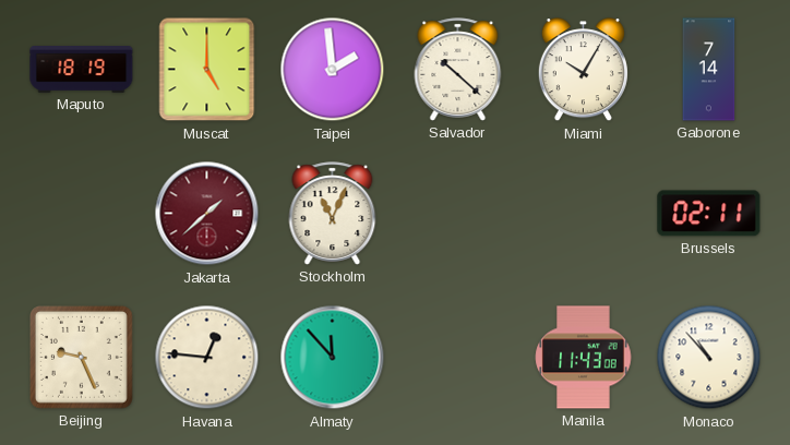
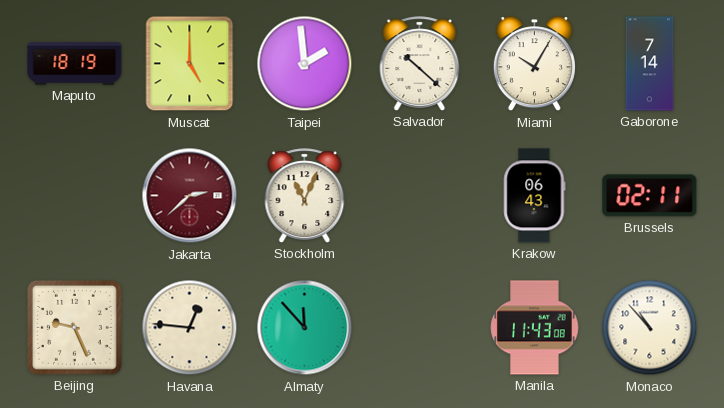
Jakarta: 1:38 -> 2:38
Krakow: none -> 06:43
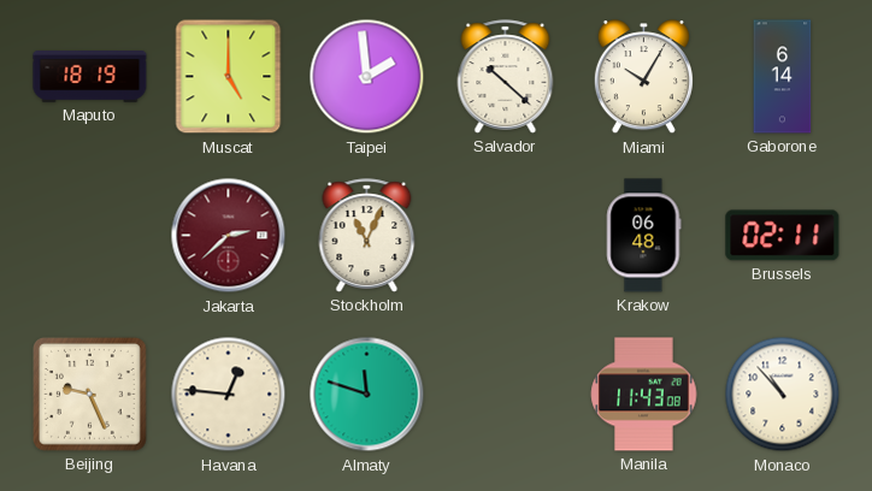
Gaborone: 7:14 -> 6:14
Krakow: 06:43 -> 06:48
Almaty: 11:53 -> 11:48
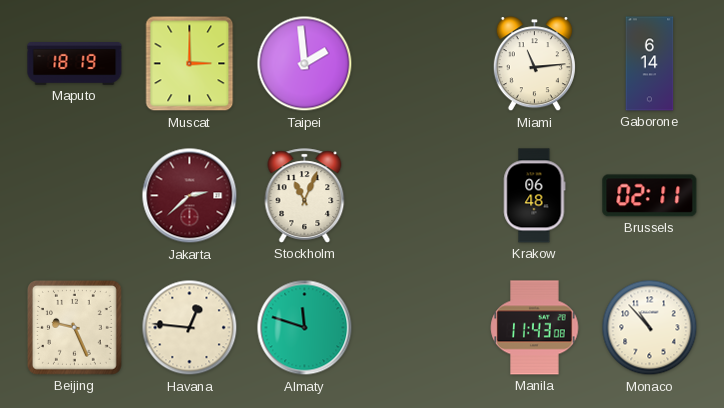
Muscat: 5:00 -> 3:00
Salvador: 10:22 -> none
Miami: 10:05 -> 11:14
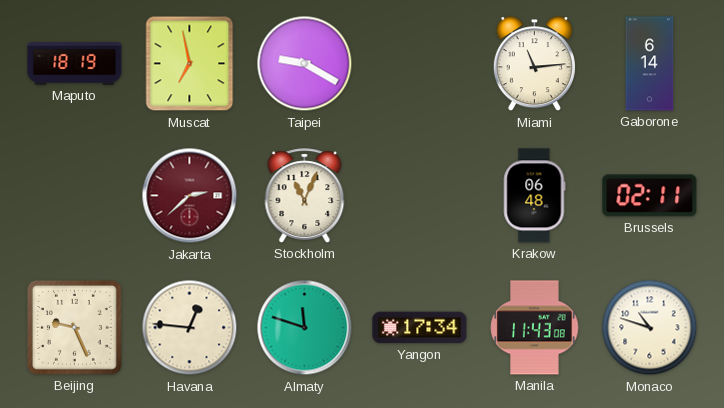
Muscat: 3:00 -> 6:58
Taipei: 1:59 -> 9:20
Yangon: none -> 17:34
Monaco: 10:53 -> 10:48
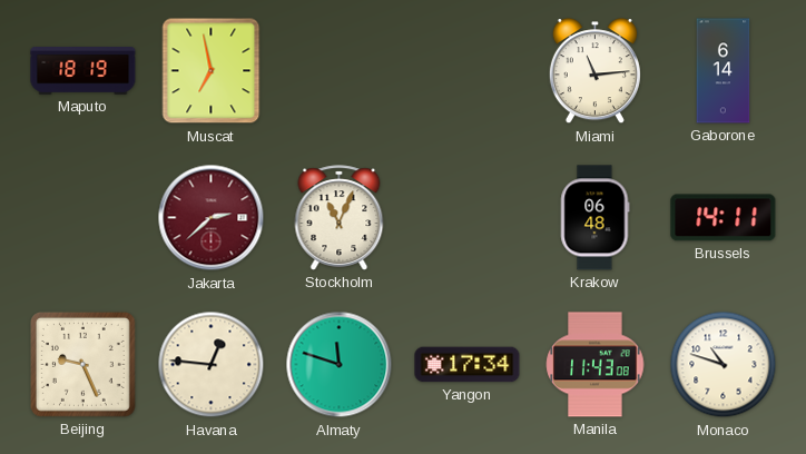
Taipei: 9:20 -> none
Brussels: 02:11 -> 14:11
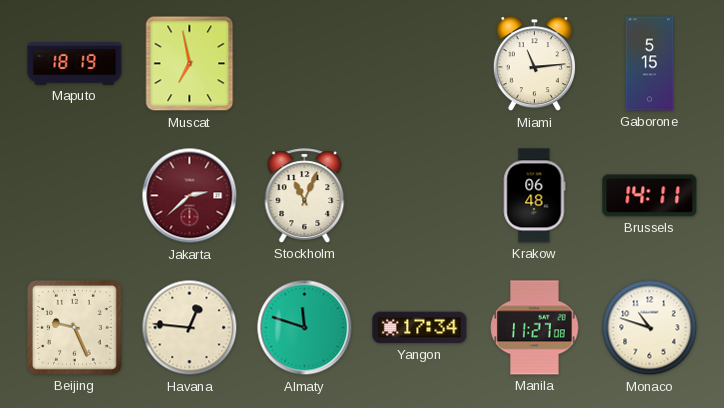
Gaborone: 6:14 -> 5:15
Manila: 11:43 -> 11:27
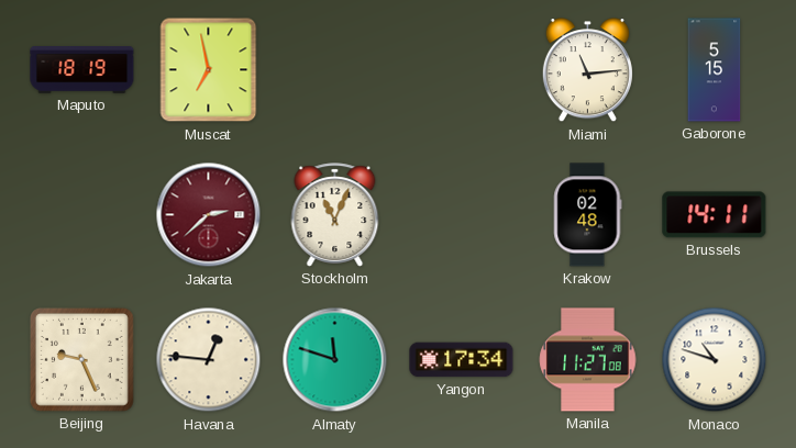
Krakow: 06:48 -> 02:48
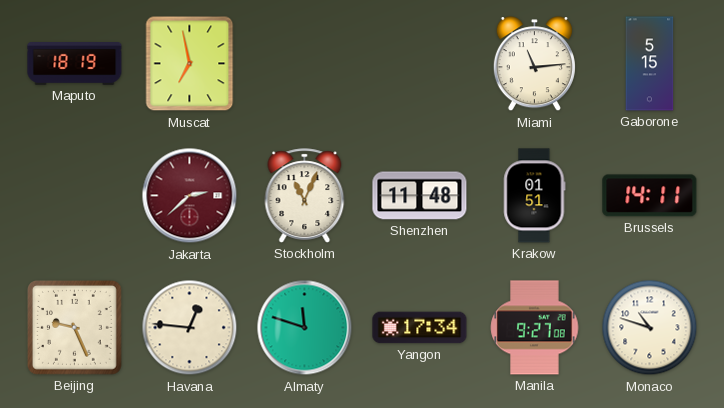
Shenzhen: none -> 11:48
Krakow: 02:48 -> 01:51
Manila: 11:27 -> 9:27
